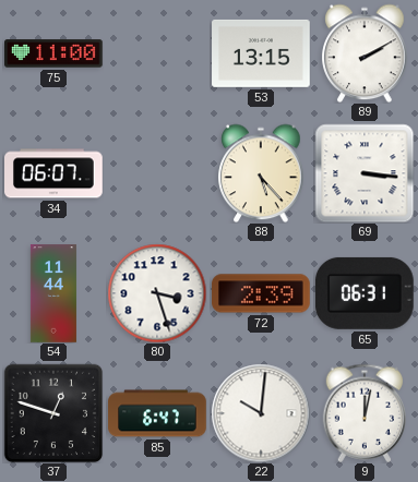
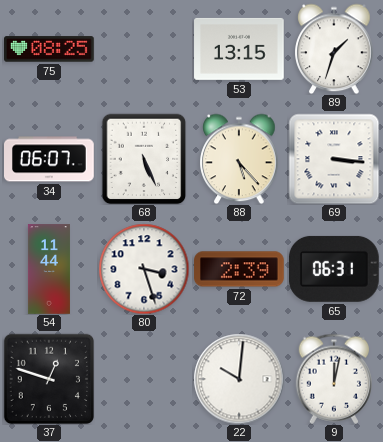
75: 11:00 -> 08:25
89: 2:10 -> 1:33
68: none -> 5:26
85: 6:47 -> none
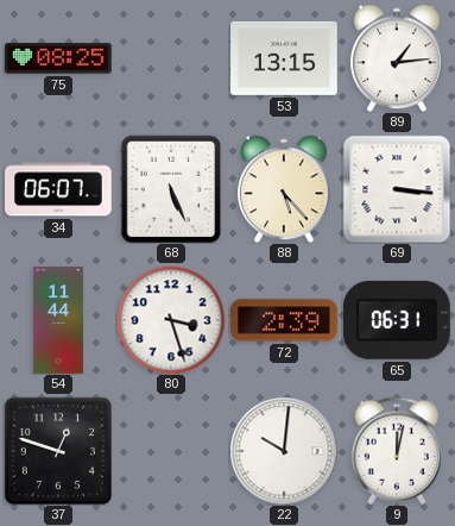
89: 1:33 -> 1:14
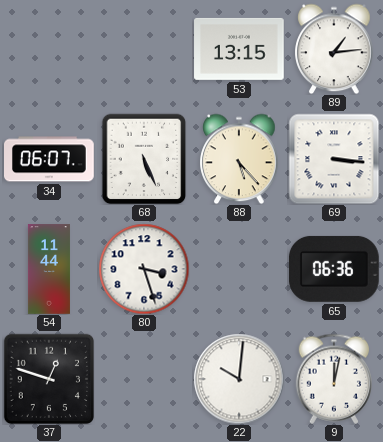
75: 08:25 -> none
72: 2:39 -> none
65: 06:31 -> 06:36
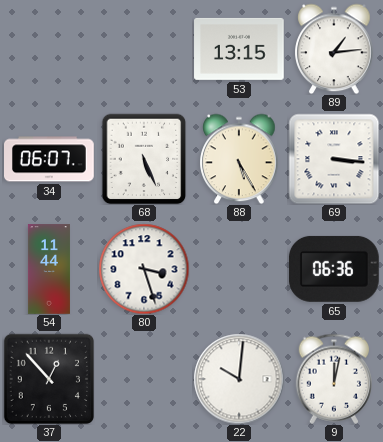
88: 5:23 -> 5:25
37: 12:48 -> 12:53
